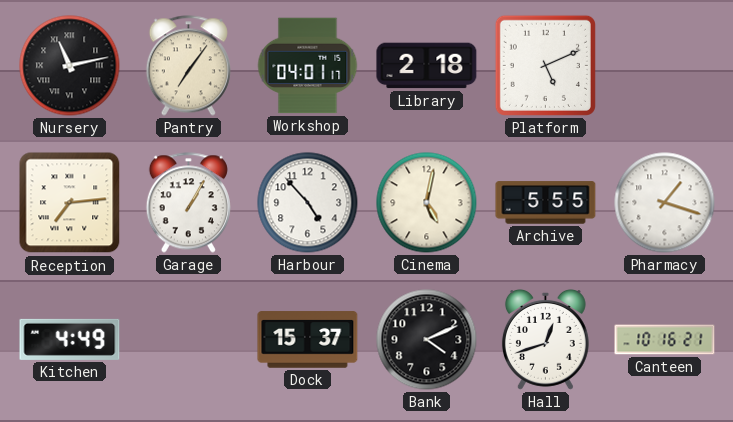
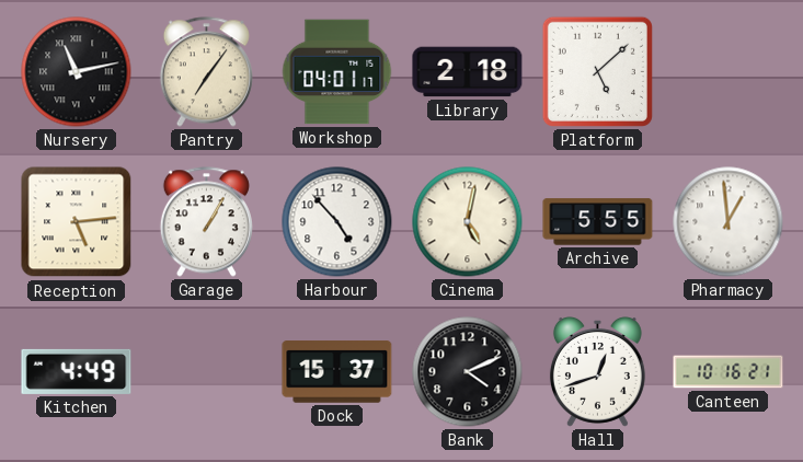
Platform: 5:11 -> 5:08
Reception: 7:14 -> 5:14
Pharmacy: 1:18 -> 12:59
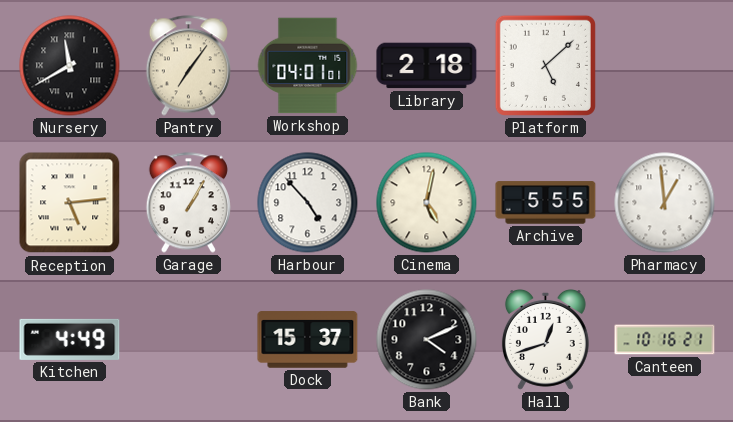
Nursery: 11:13 -> 11:40
Workshop: 04:01:17 -> 04:01:01
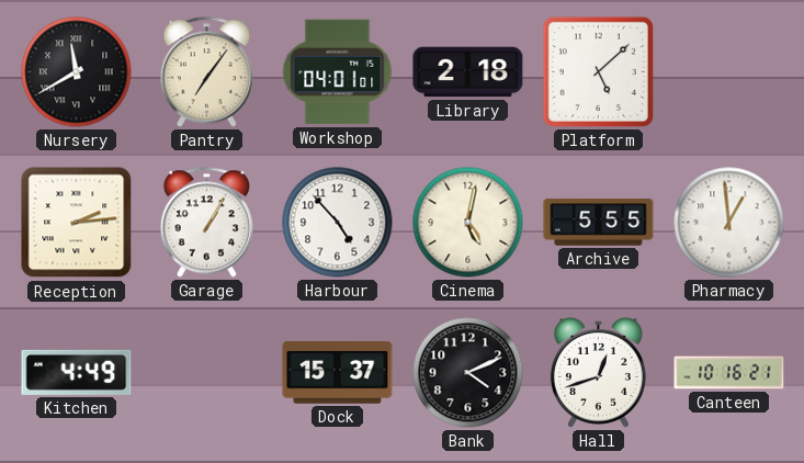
Reception: 5:14 -> 2:14
